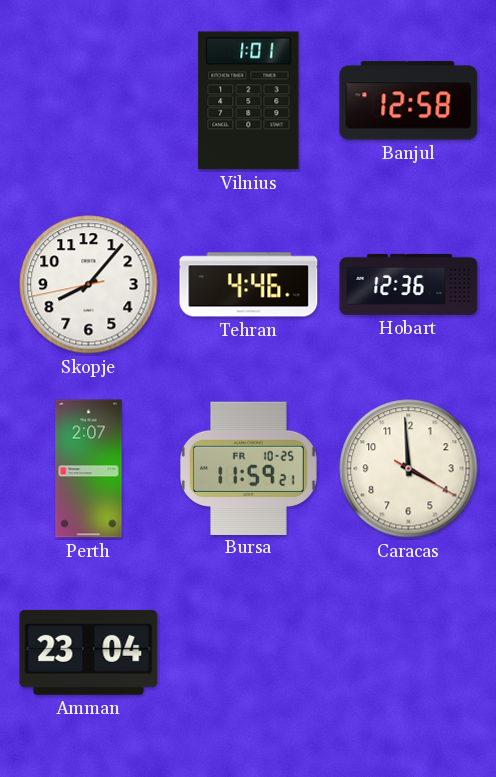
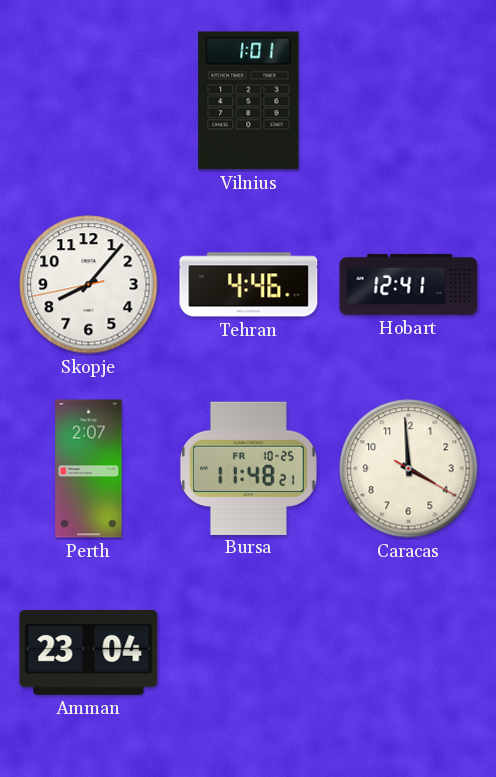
Banjul: 12:58 -> none
Hobart: 12:36 -> 12:41
Bursa: 11:59 -> 11:48
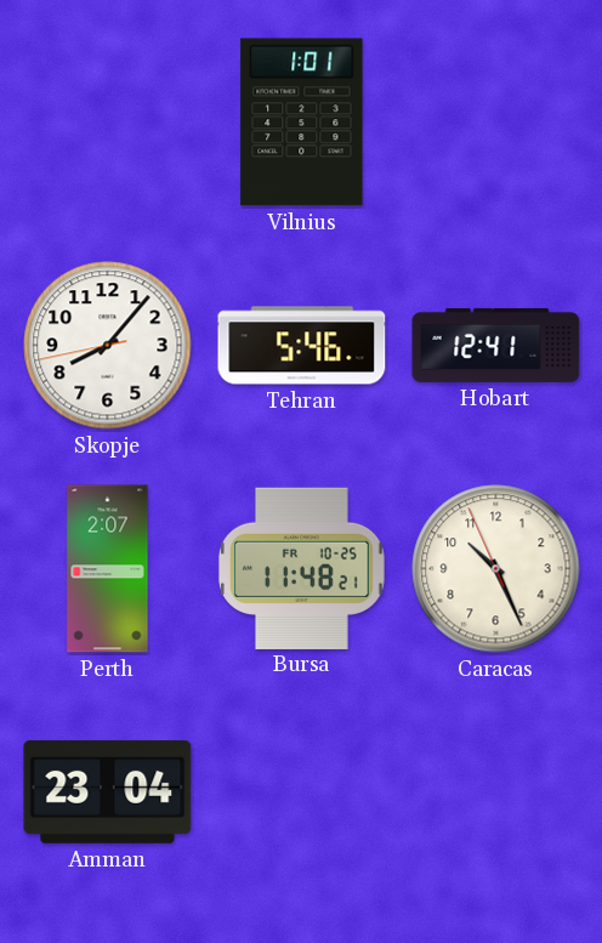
Tehran: 4:46 -> 5:46
Caracas: 3:59 -> 10:25
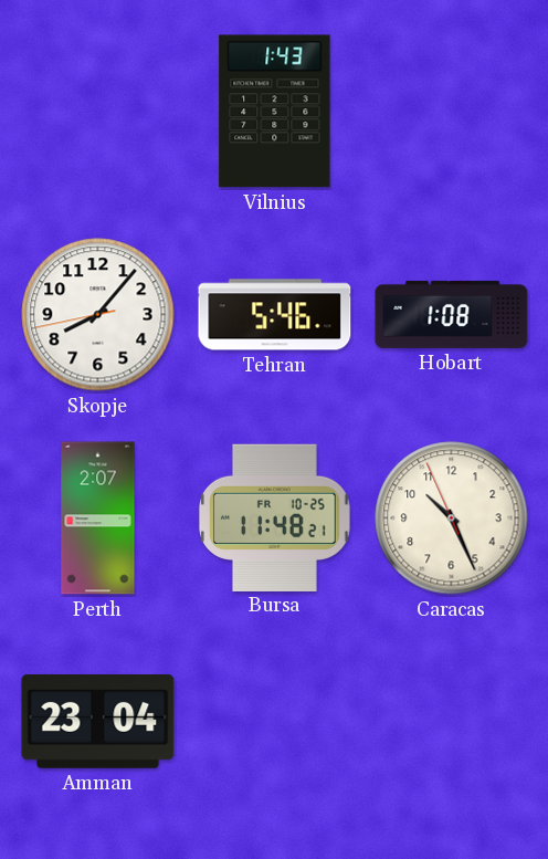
Vilnius: 1:01 -> 1:43
Hobart: 12:41 -> 1:08
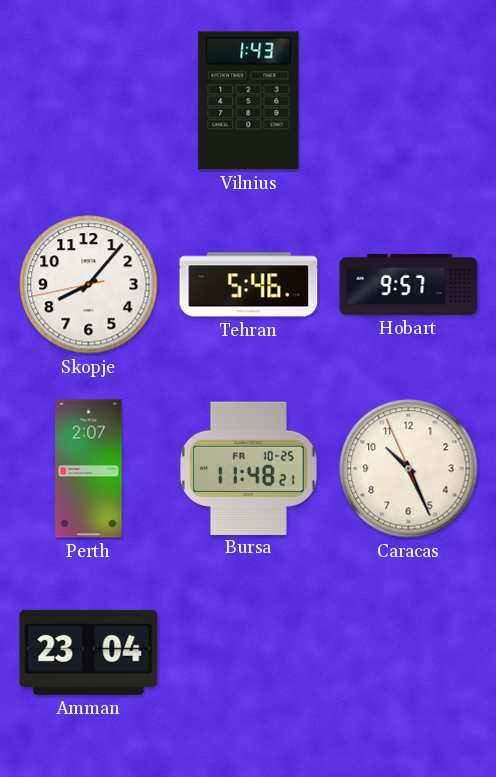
Hobart: 1:08 -> 9:57
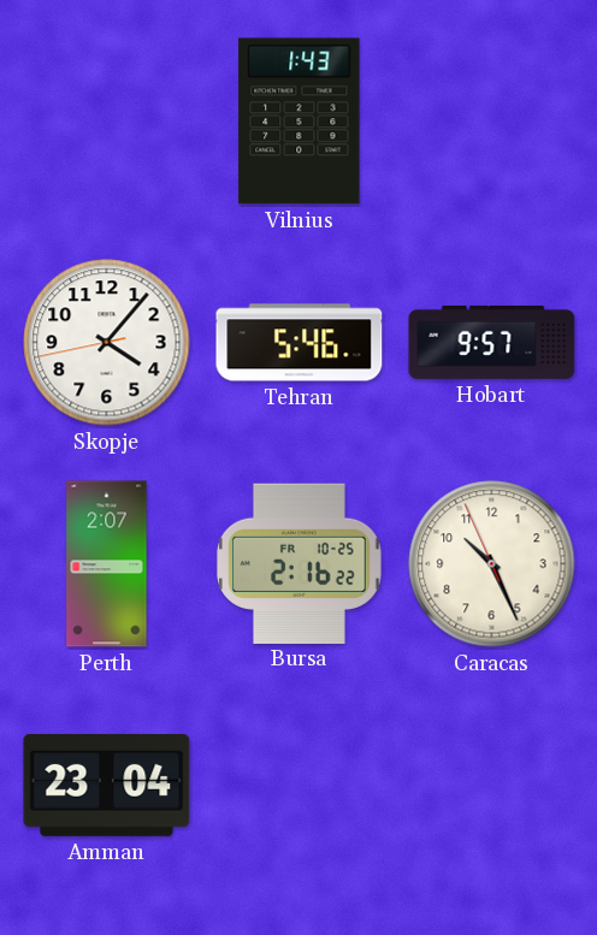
Skopje: 8:06 -> 4:06
Bursa: 11:48 -> 2:16
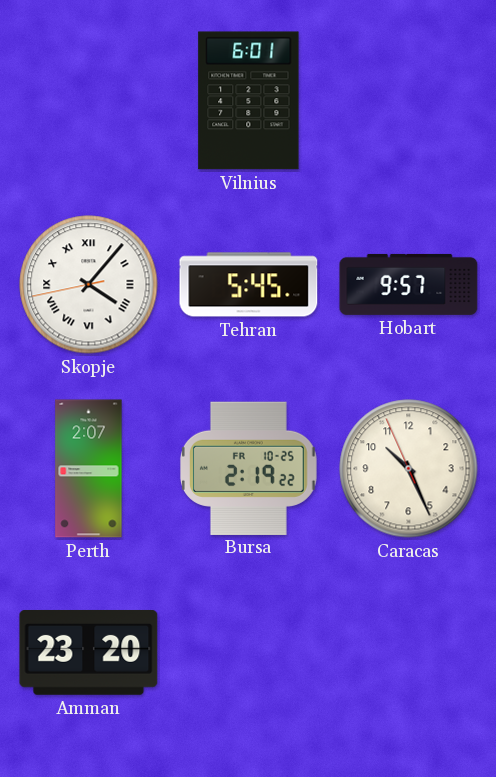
Vilnius: 1:43 -> 6:01
Skopje numerals: Arabic -> Roman
Tehran: 5:46 -> 5:45
Bursa: 2:16 -> 2:19
Amman: 23:04 -> 23:20
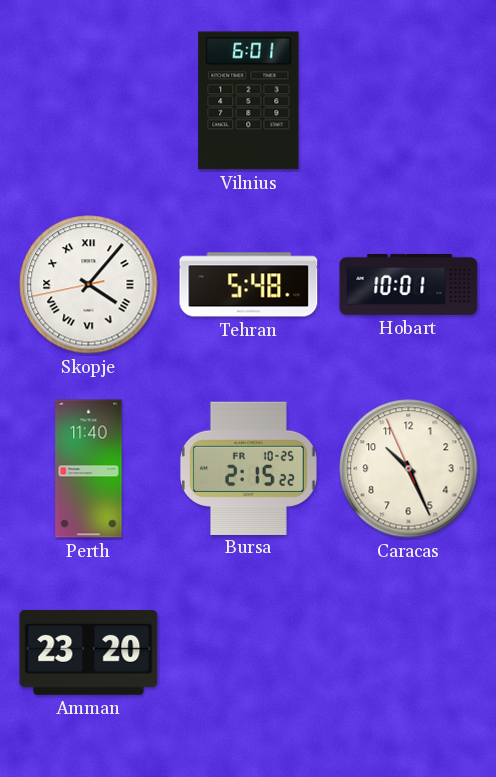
Tehran: 5:45 -> 5:48
Hobart: 9:57 -> 10:01
Perth: 2:07 -> 11:40
Bursa: 2:19 -> 2:15
